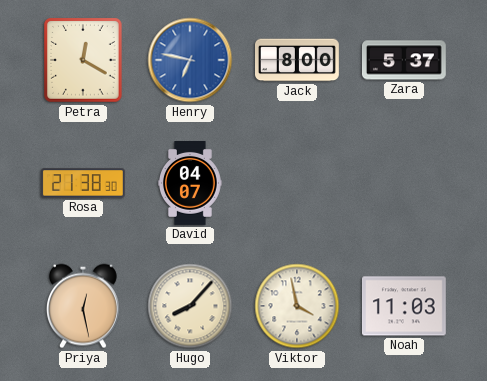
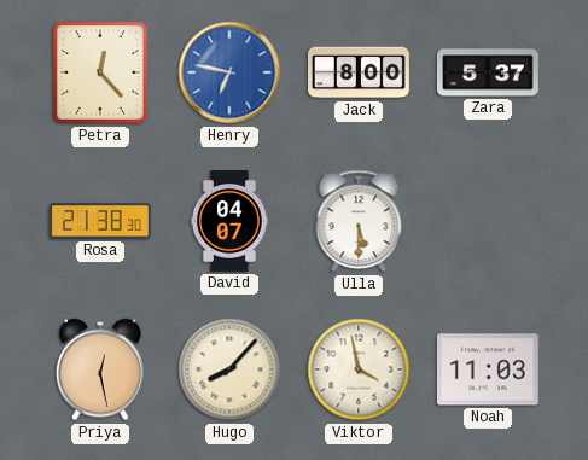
Petra: 12:20 -> 12:23
Ulla: none -> 5:30
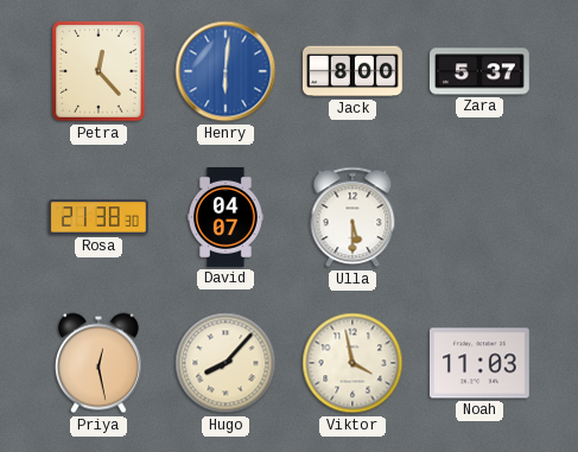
Henry: 6:47 -> 6:01
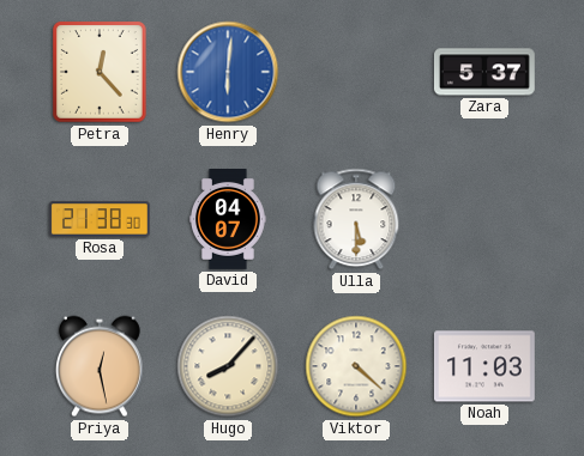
Jack: 8:00 -> none
Viktor: 3:58 -> 4:22
